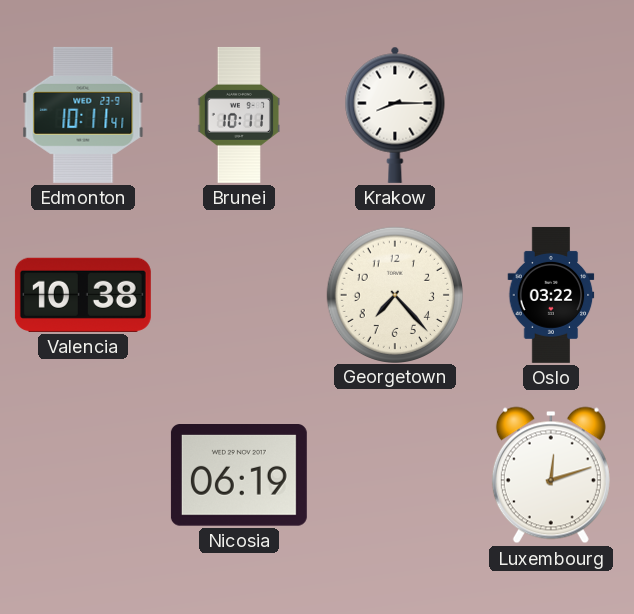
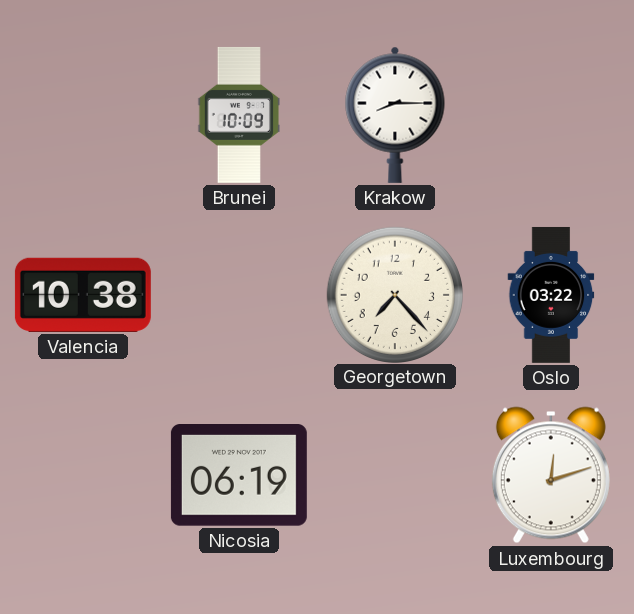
Edmonton: 10:11 -> none
Brunei: 10:11 -> 10:09
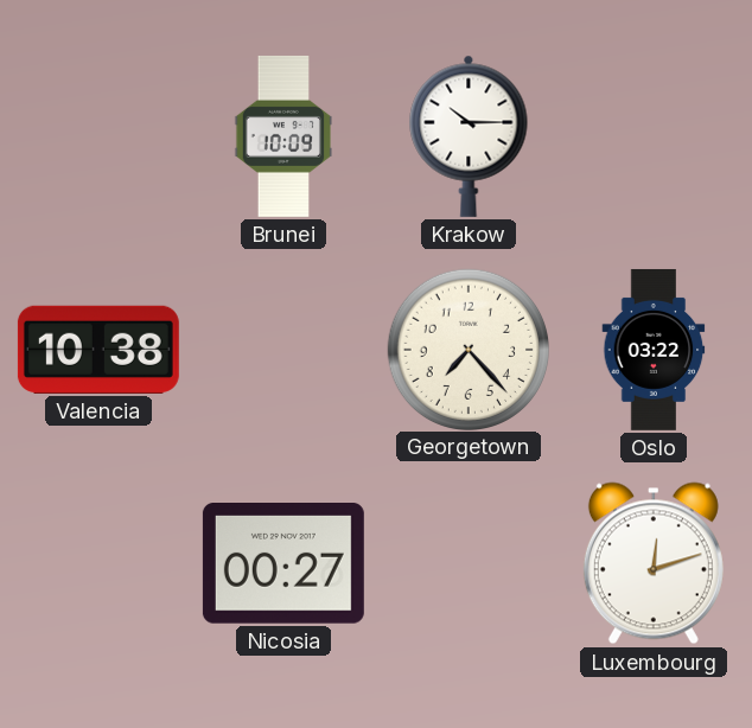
Krakow: 8:15 -> 10:15
Nicosia: 06:19 -> 00:27
